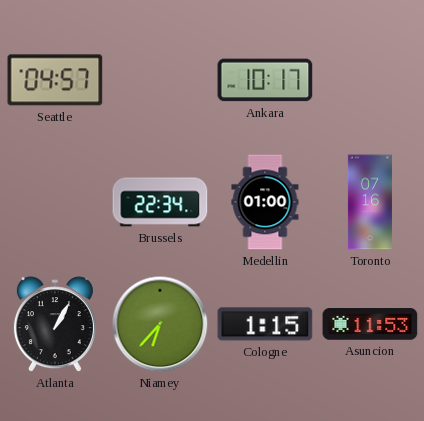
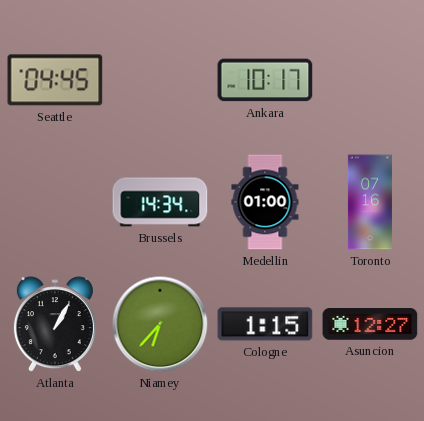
Seattle: 04:57 -> 04:45
Brussels: 22:34 -> 14:34
Asuncion: 11:53 -> 12:27
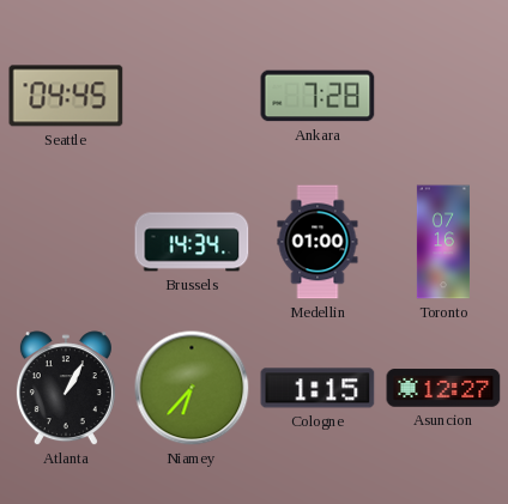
Ankara: 10:17 -> 7:28
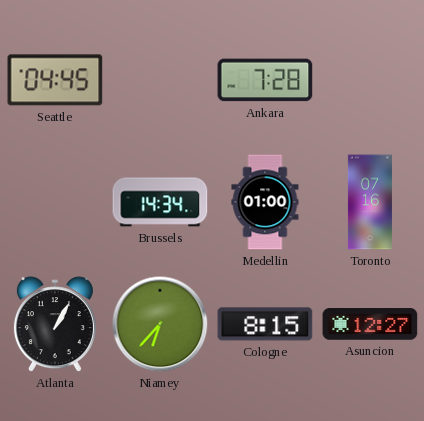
Cologne: 1:15 -> 8:15
